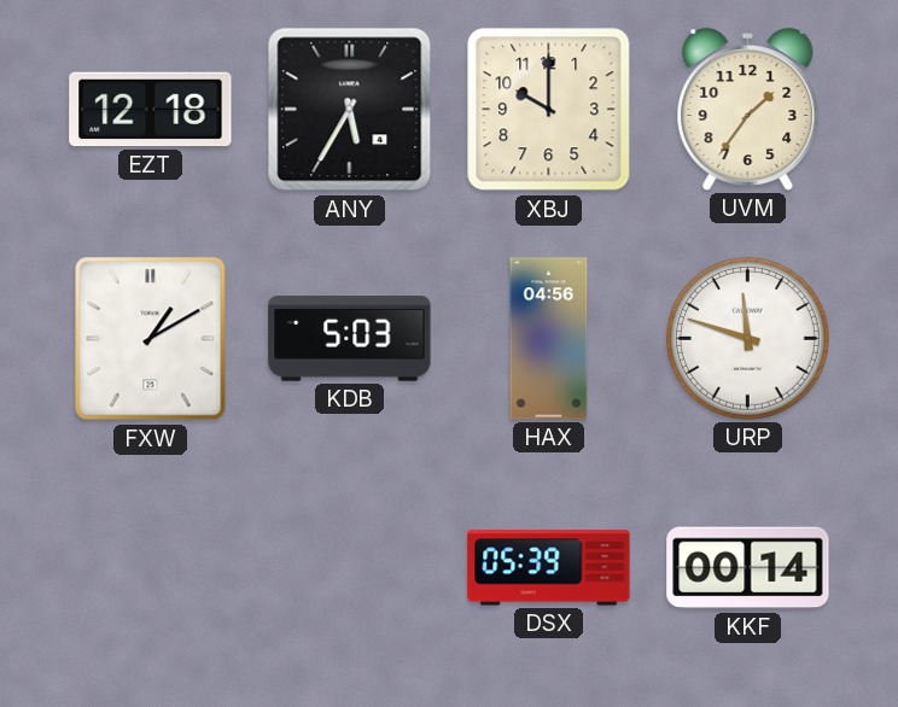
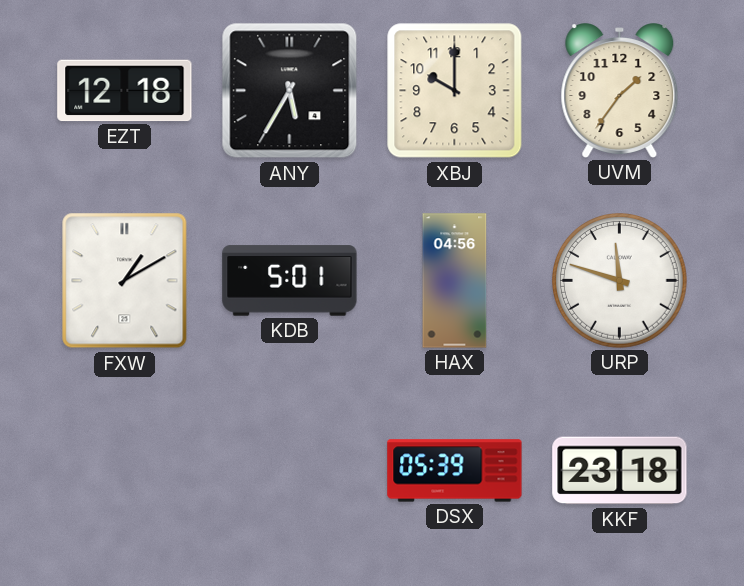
KDB: 5:03 -> 5:01
KKF: 00:14 -> 23:18
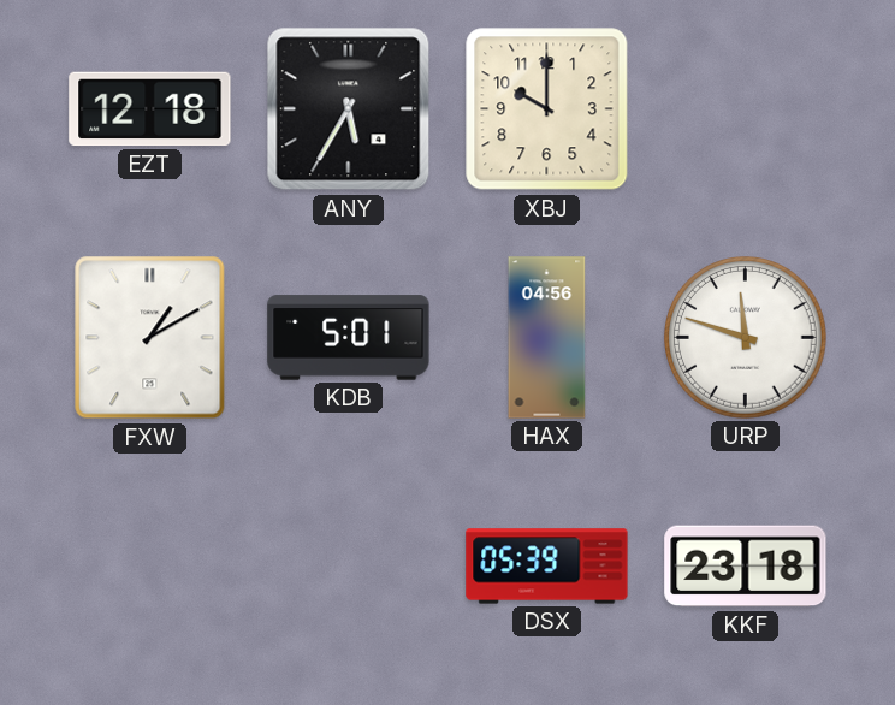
UVM: 1:36 -> none
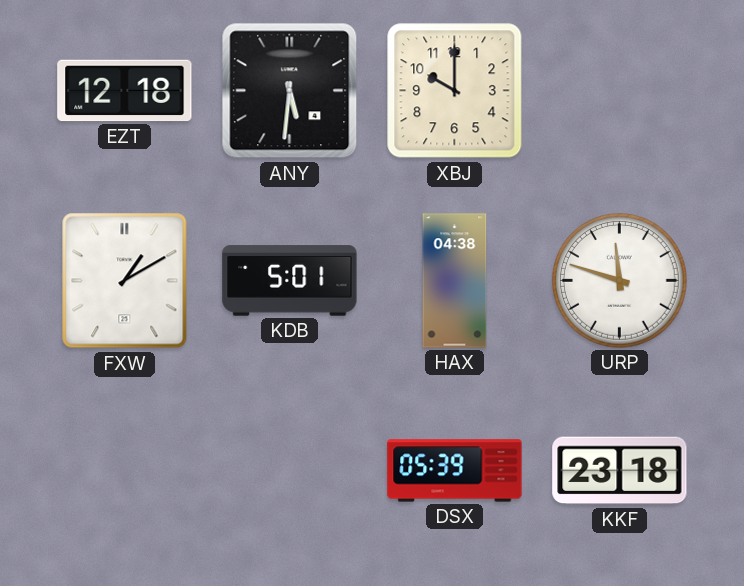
ANY: 5:35 -> 5:31
HAX: 04:56 -> 04:38
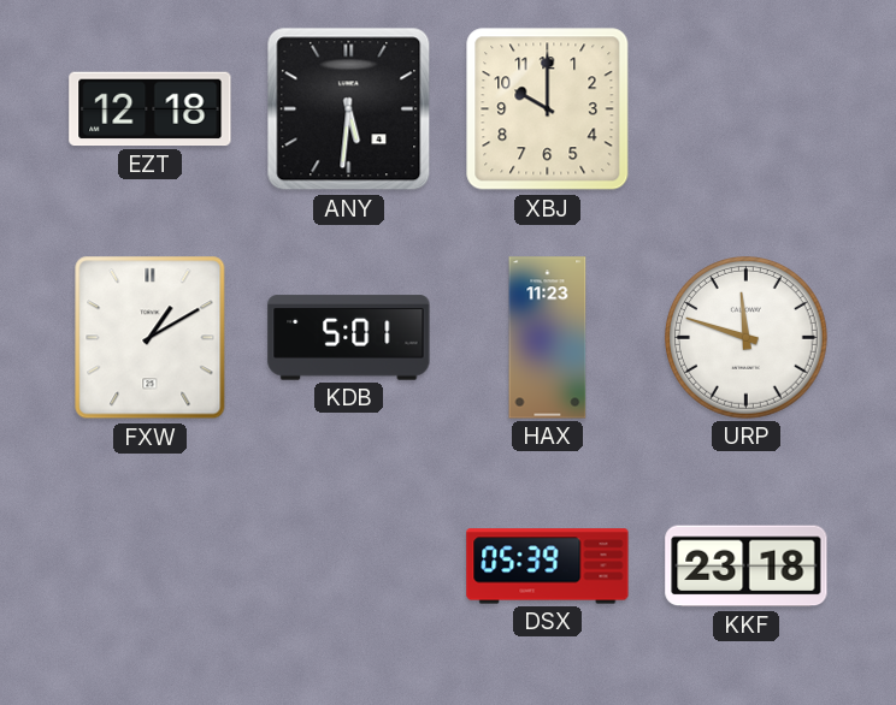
HAX: 04:38 -> 11:23
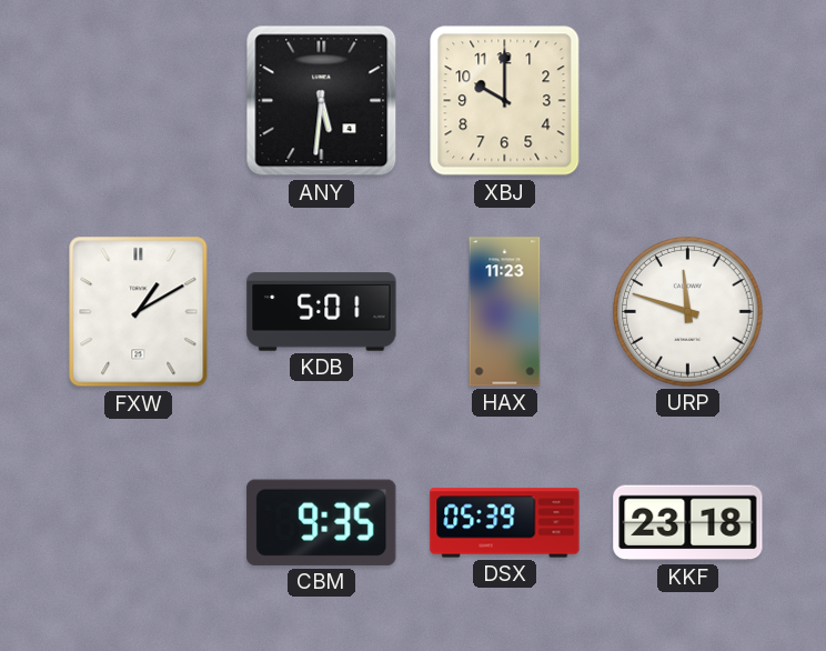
EZT: 12:18 -> none
CBM: none -> 9:35
